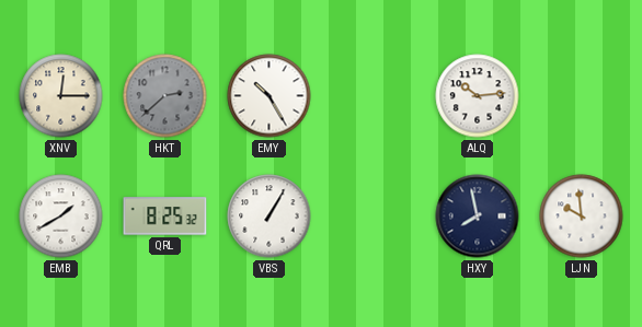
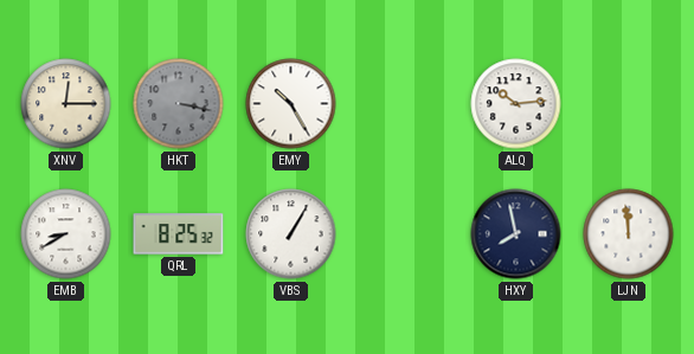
HKT: 2:38 -> 3:17
EMB: 1:40 -> 8:40
LJN: 9:59 -> 11:59
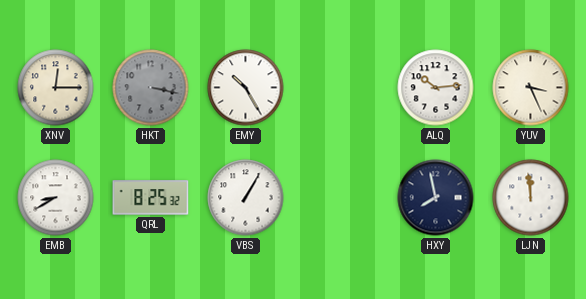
YUV: none -> 3:26
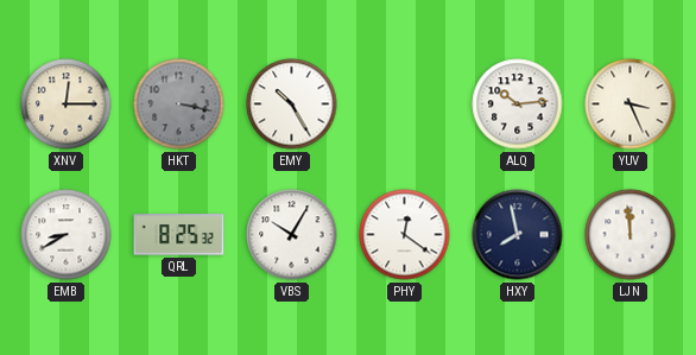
VBS: 1:05 -> 10:05
PHY: none -> 12:21
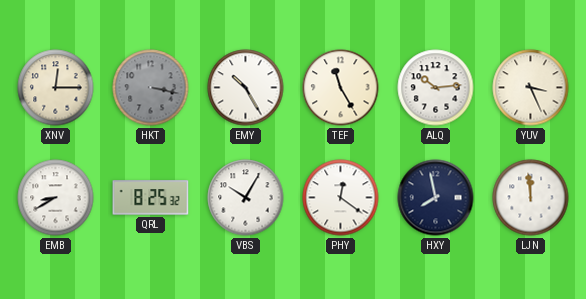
TEF: none -> 11:25
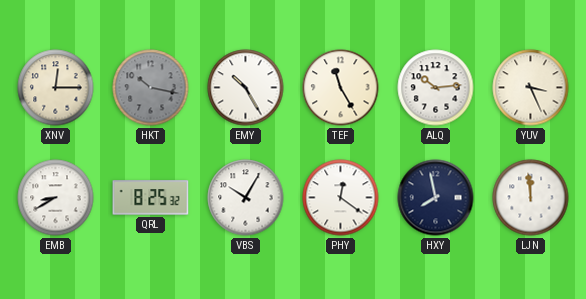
HKT: 3:17 -> 10:17
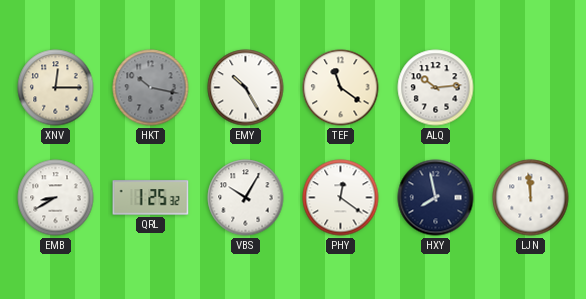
TEF: 11:25 -> 11:21
YUV: 3:26 -> none
QRL: 8:25 -> 1:25
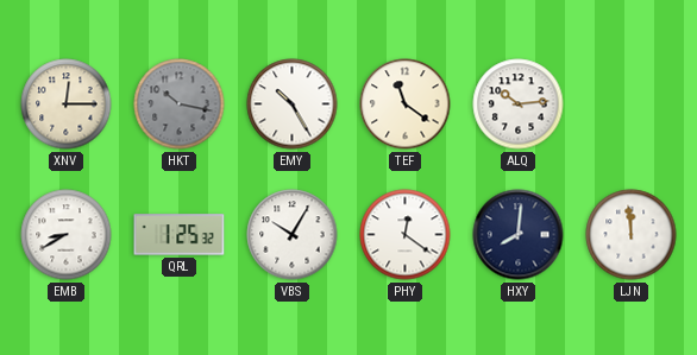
HXY: 7:58 -> 8:01
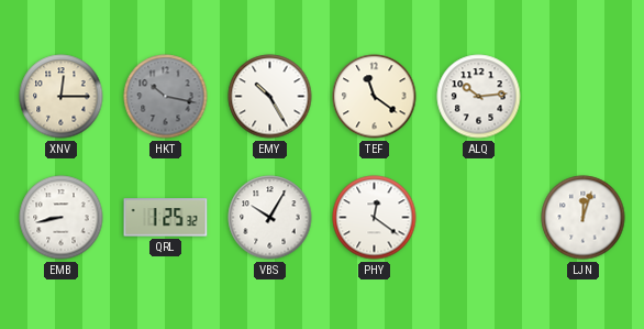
EMB: 8:40 -> 8:43
HXY: 8:01 -> none
LJN: 11:59 -> 12:03
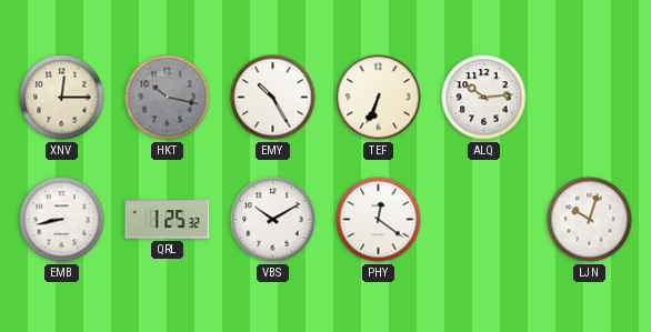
TEF: 11:21 -> 6:34
VBS: 10:05 -> 10:10
LJN: 12:03 -> 10:03
